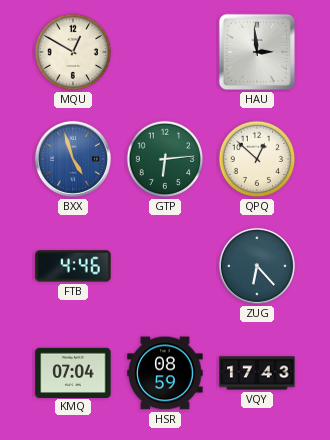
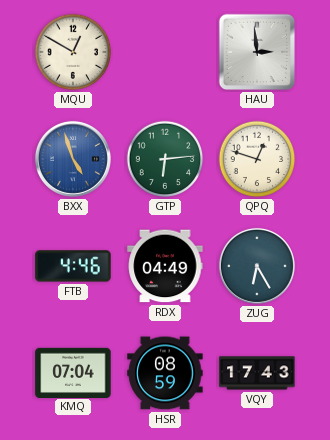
QPQ: 12:52 -> 12:48
RDX: none -> 04:49
ZUG: 6:23 -> 6:25
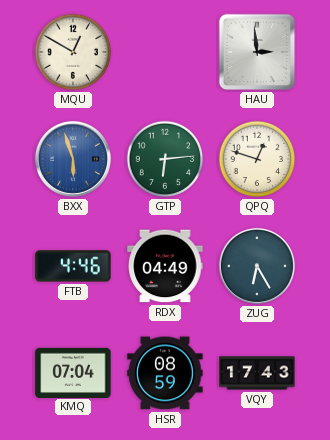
BXX: 4:57 -> 5:57
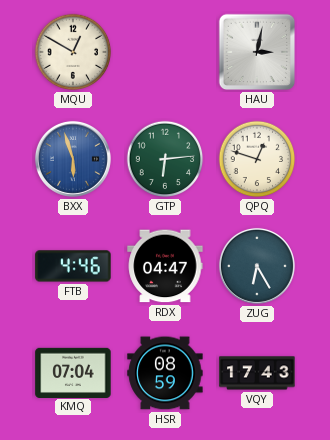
HAU: 2:59 -> 3:02
RDX: 04:49 -> 04:47
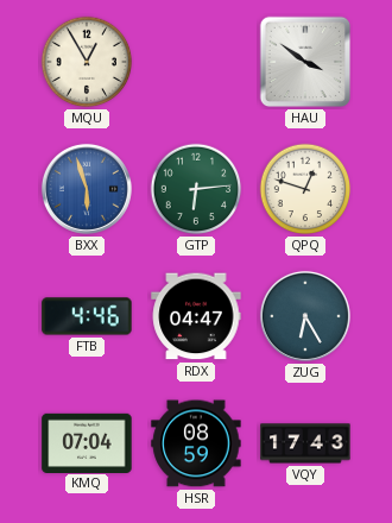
MQU: 12:50 -> 12:55
HAU: 3:02 -> 3:51
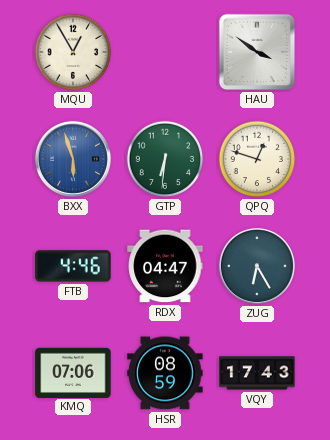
GTP: 6:14 -> 6:31
KMQ: 07:04 -> 07:06
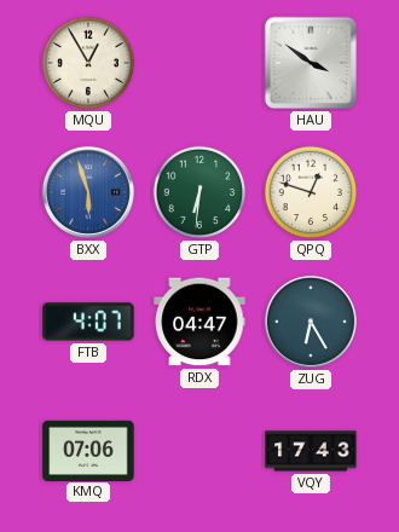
FTB: 4:46 -> 4:07
HSR: 08:59 -> none
